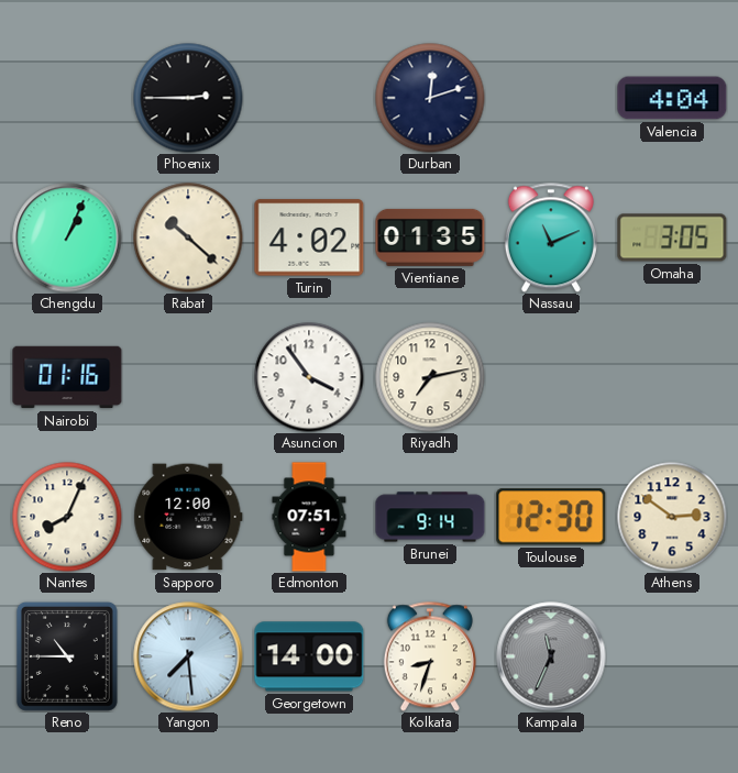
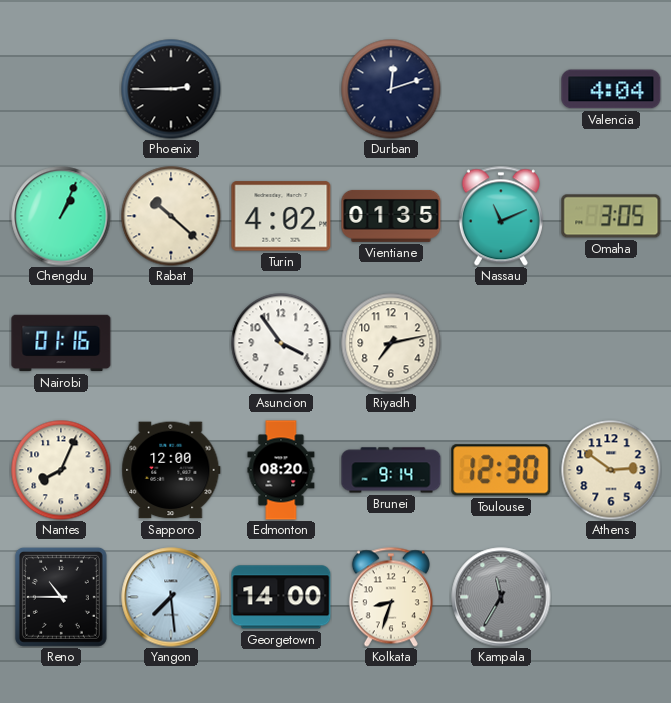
Edmonton: 07:51 -> 08:20
Kampala: 11:34 -> 11:35
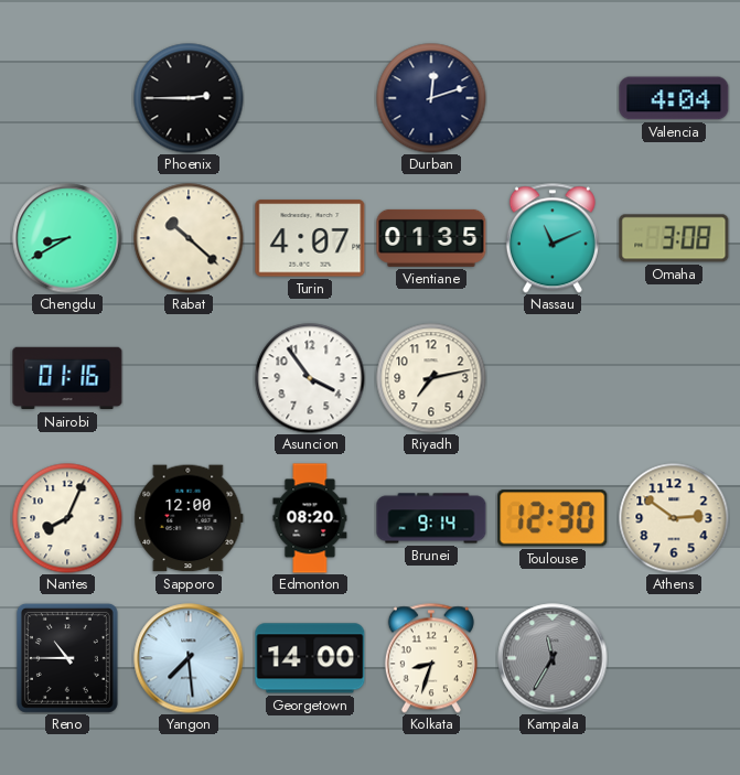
Chengdu: 1:04 -> 8:40
Turin: 4:02 -> 4:07
Omaha: 3:05 -> 3:08
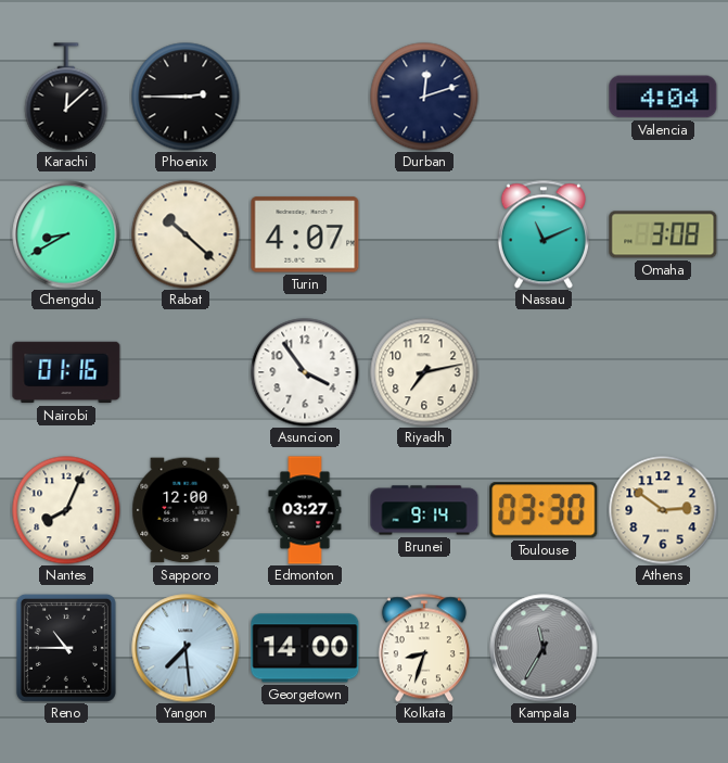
Karachi: none -> 12:08
Vientiane: 01:35 -> none
Edmonton: 08:20 -> 03:27
Toulouse: 12:30 -> 03:30
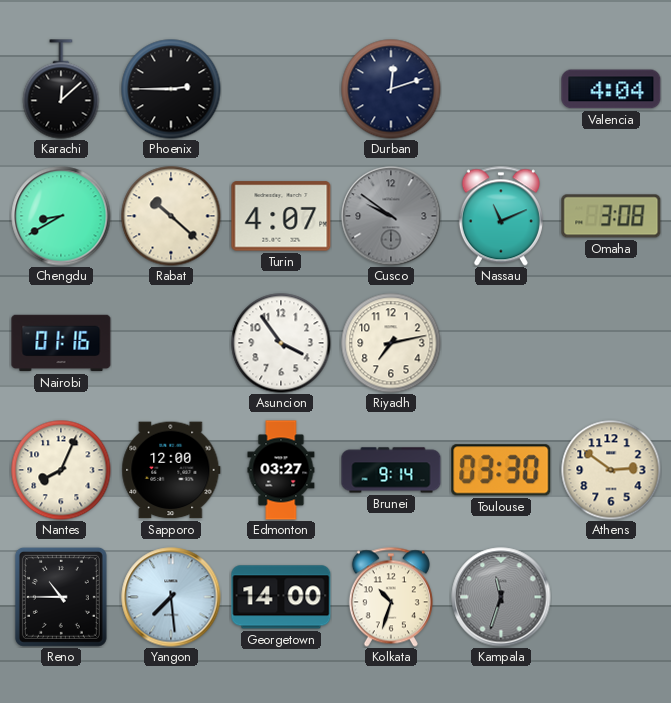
Cusco: none -> 9:51
Kolkata: 8:33 -> 10:33
Kampala: 11:35 -> 11:33
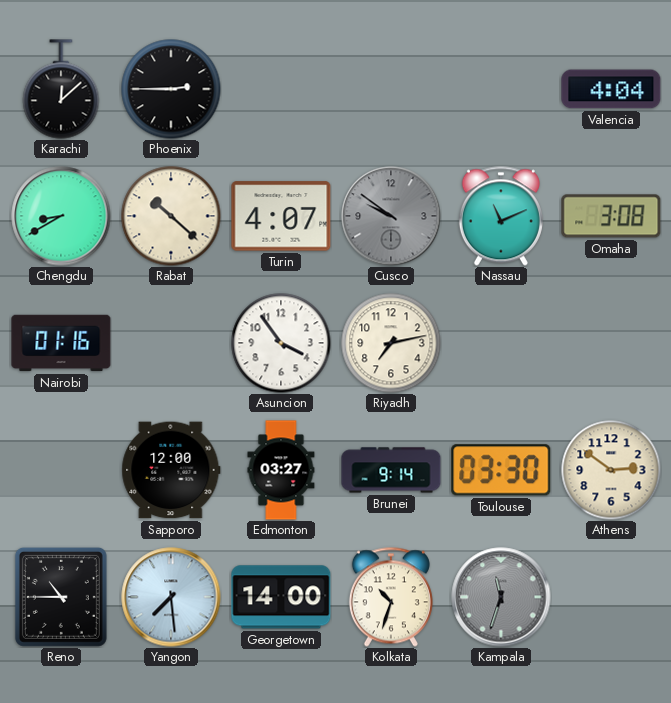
Durban: 12:12 -> none
Nantes: 8:04 -> none
